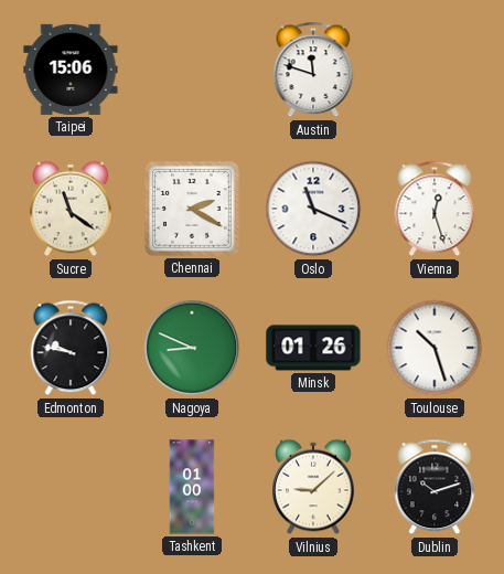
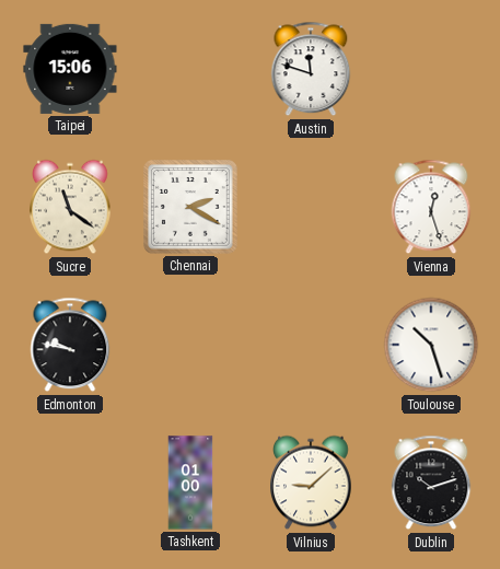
Oslo: 11:19 -> none
Nagoya: 8:49 -> none
Minsk: 01:26 -> none
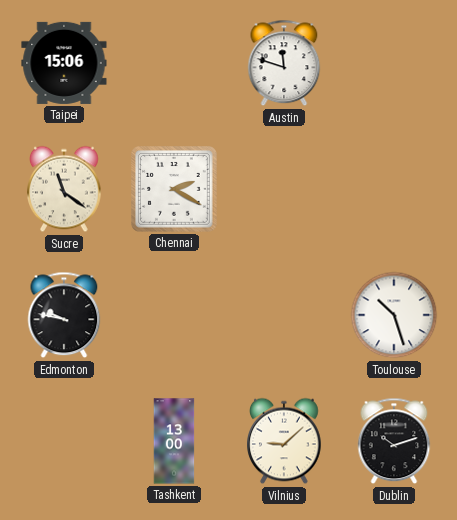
Vienna: 12:27 -> none
Tashkent: 01:00 -> 13:00
